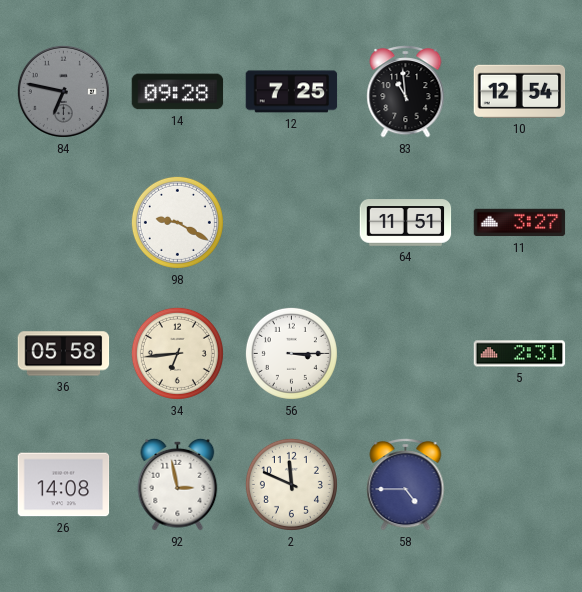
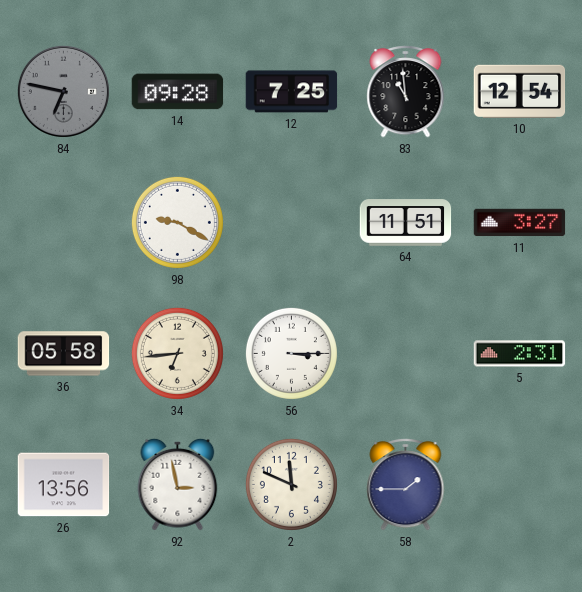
26: 14:08 -> 13:56
58: 4:45 -> 1:45
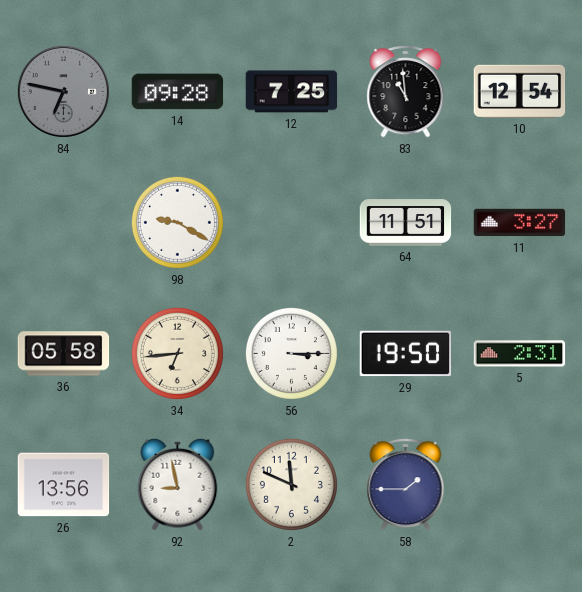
29: none -> 19:50
92: 2:58 -> 8:58
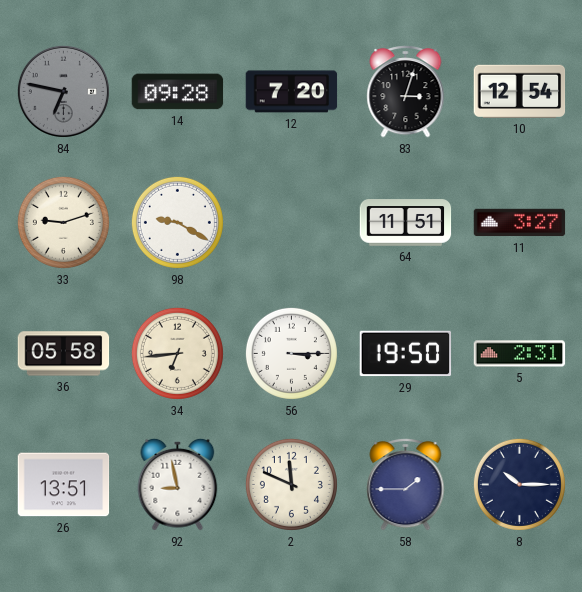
12: 7:25 -> 7:20
83: 10:59 -> 3:03
33: none -> 9:12
26: 13:56 -> 13:51
8: none -> 10:15
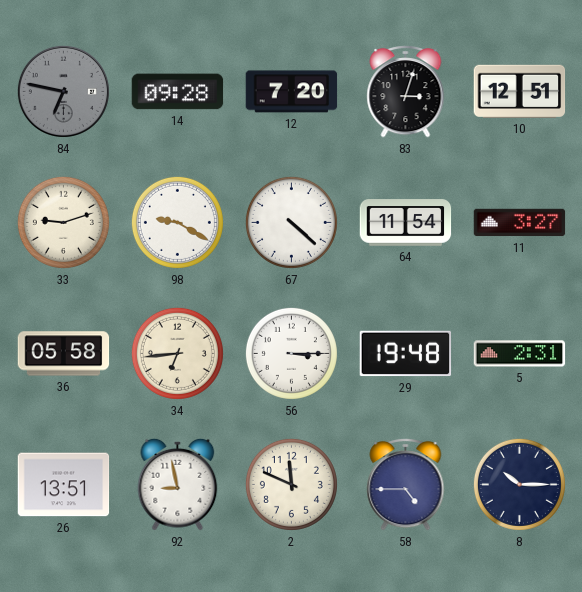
10: 12:54 -> 12:51
67: none -> 4:22
64: 11:51 -> 11:54
29: 19:50 -> 19:48
58: 1:45 -> 4:45
